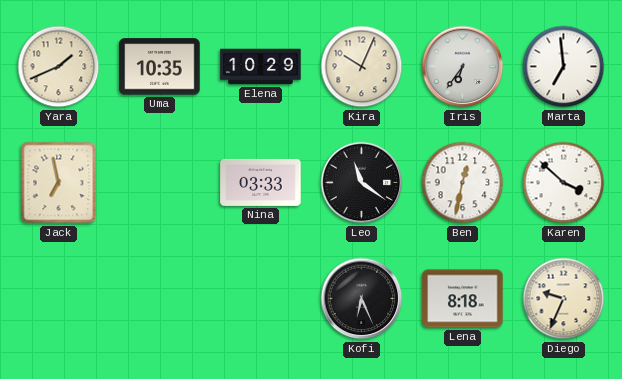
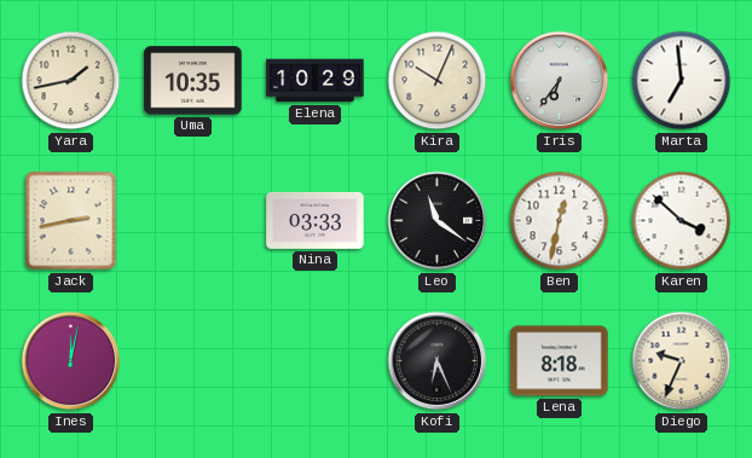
Yara: 1:41 -> 1:43
Jack: 6:58 -> 2:43
Ines: none -> 12:02
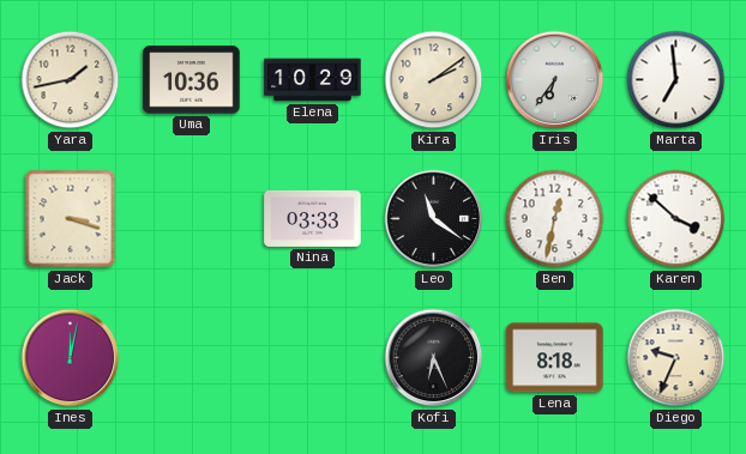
Uma: 10:35 -> 10:36
Kira: 10:04 -> 2:09
Jack: 2:43 -> 3:18
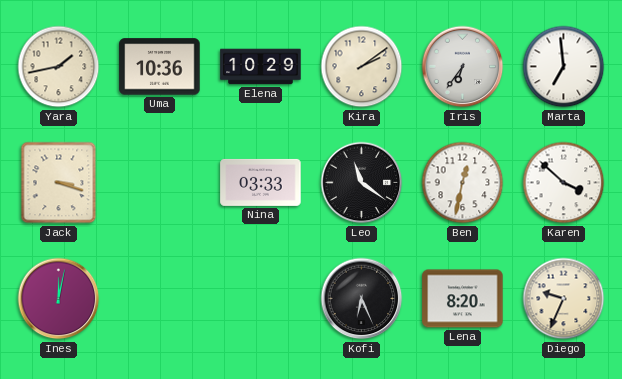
Lena: 8:18 -> 8:20
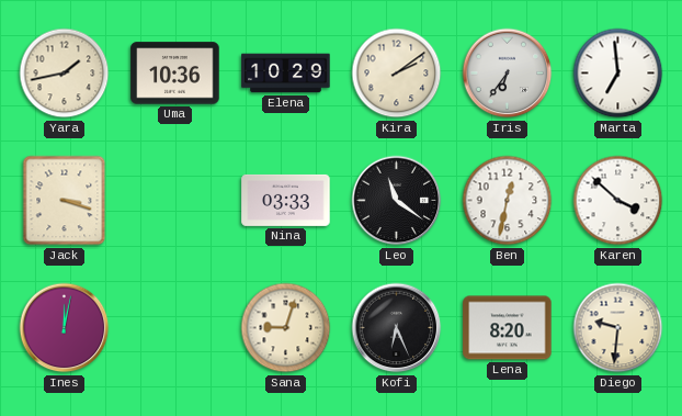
Sana: none -> 9:03
Diego: 9:34 -> 9:31
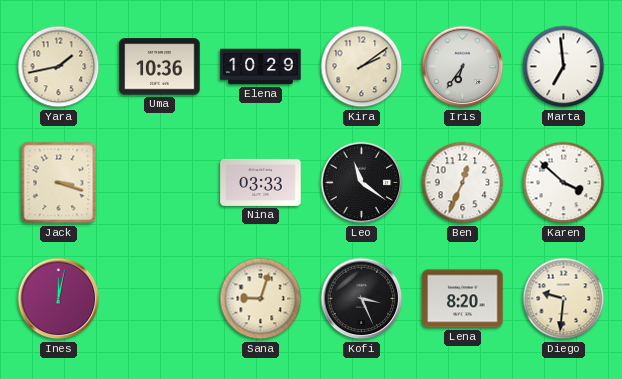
Ben: 12:32 -> 12:34
Kofi: 6:26 -> 3:26
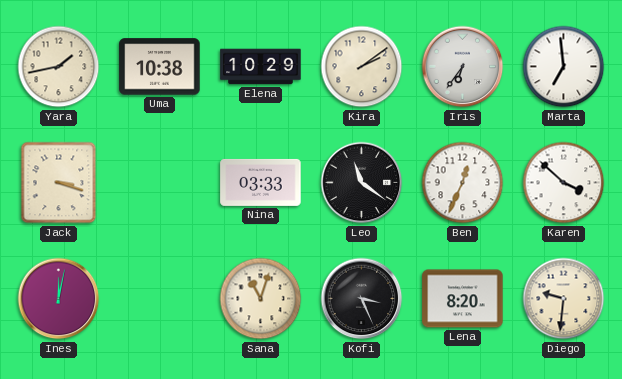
Uma: 10:36 -> 10:38
Sana: 9:03 -> 11:03
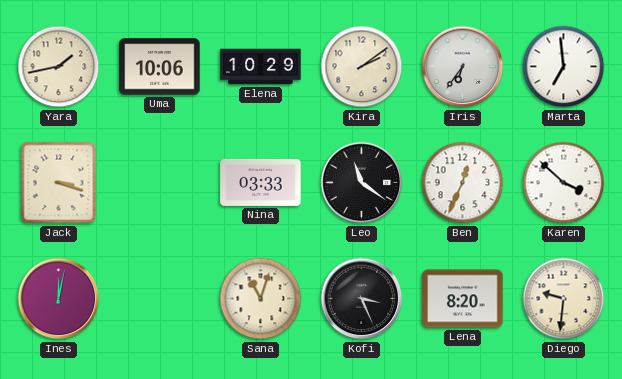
Uma: 10:38 -> 10:06
